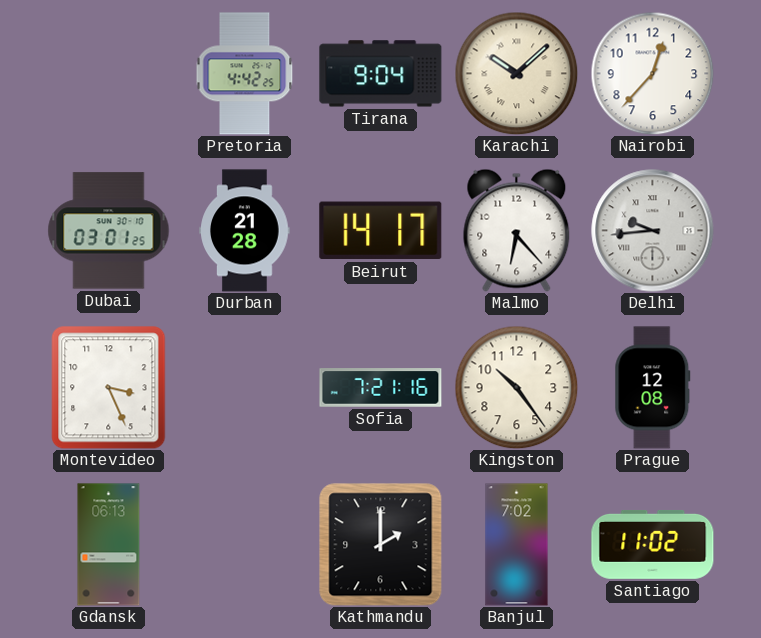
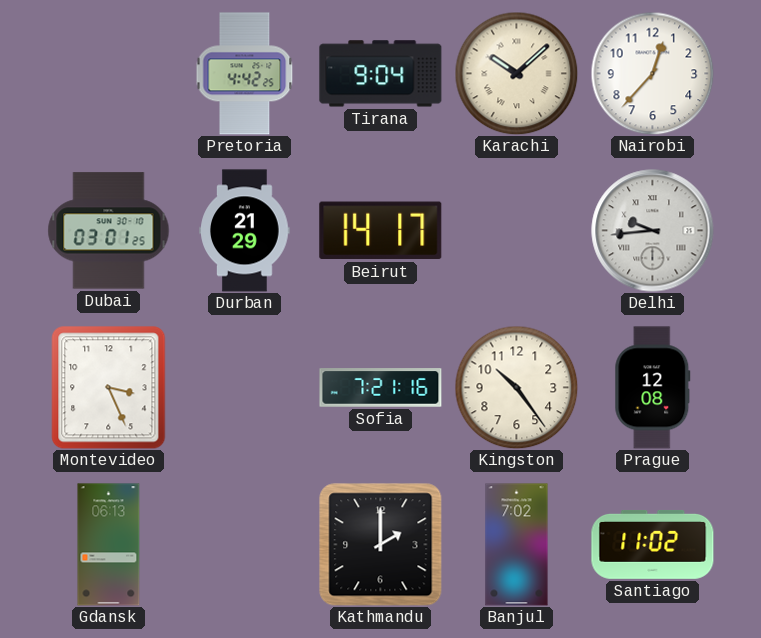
Durban: 21:28 -> 21:29
Malmo: 6:23 -> none
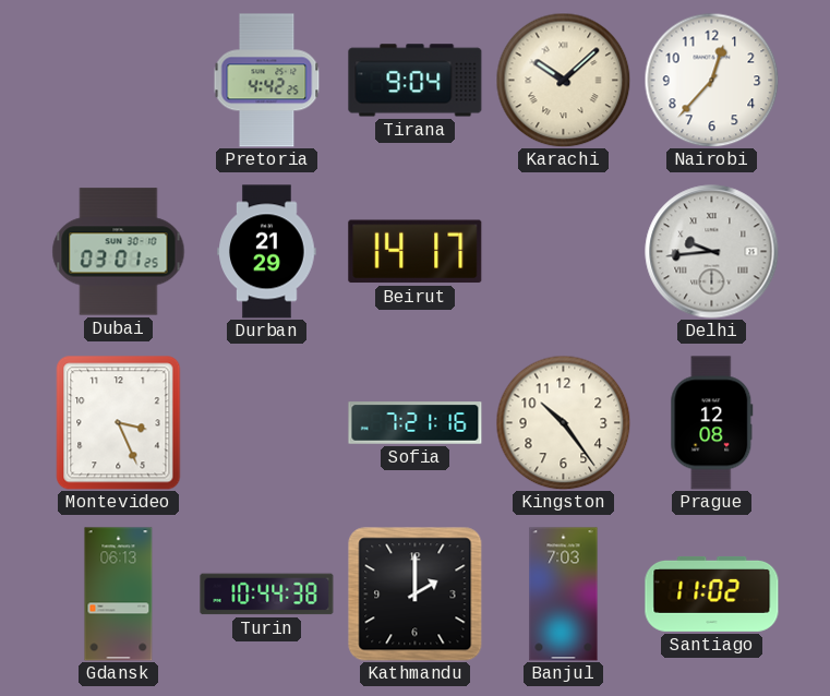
Turin: none -> 10:44
Banjul: 7:02 -> 7:03
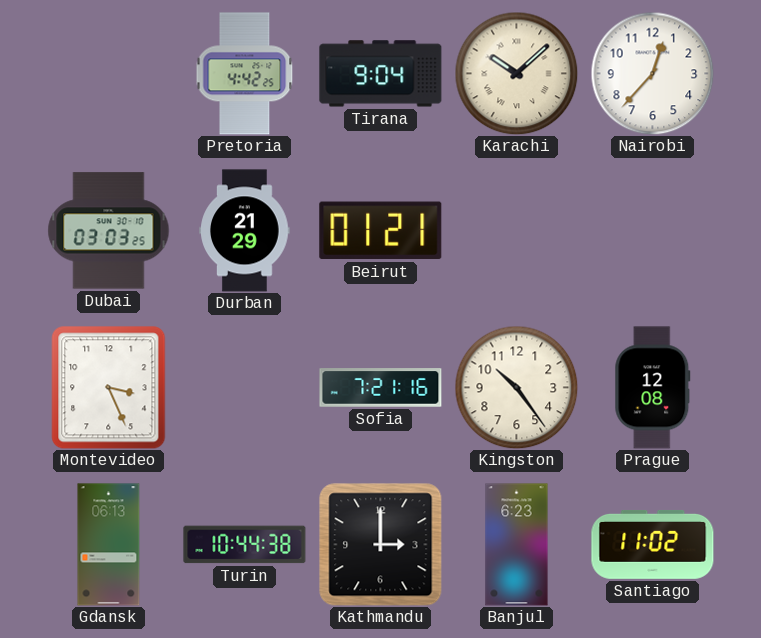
Dubai: 03:01 -> 03:03
Beirut: 14:17 -> 01:21
Delhi: 9:44 -> none
Kathmandu: 2:00 -> 3:00
Banjul: 7:03 -> 6:23
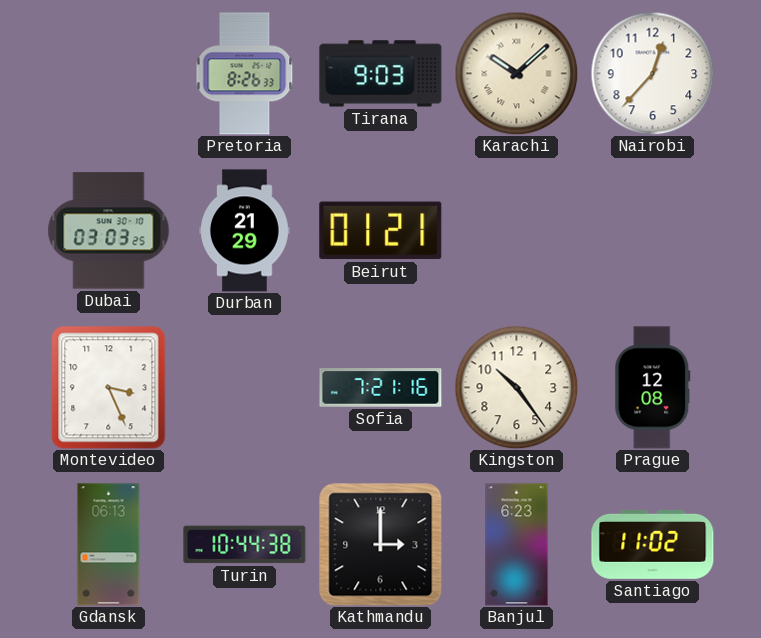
Pretoria: 4:42 -> 8:26
Tirana: 9:04 -> 9:03
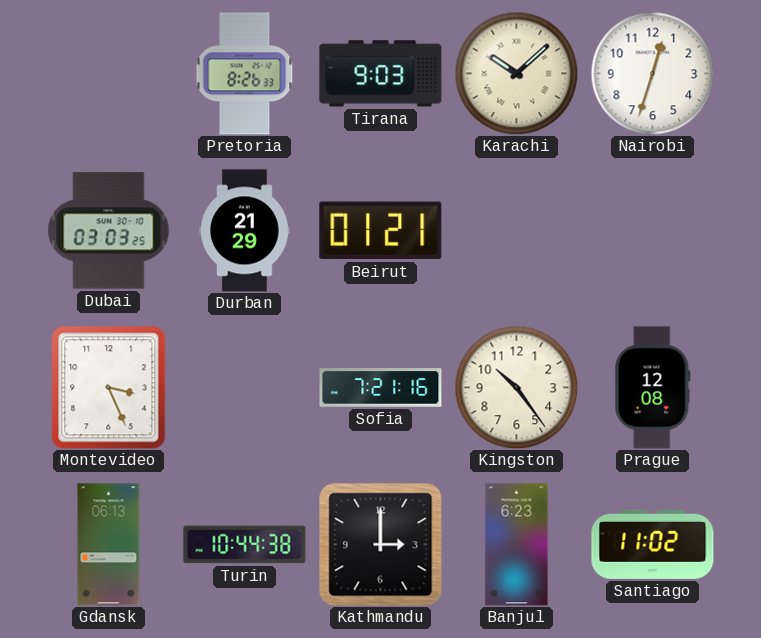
Nairobi: 12:37 -> 12:33
